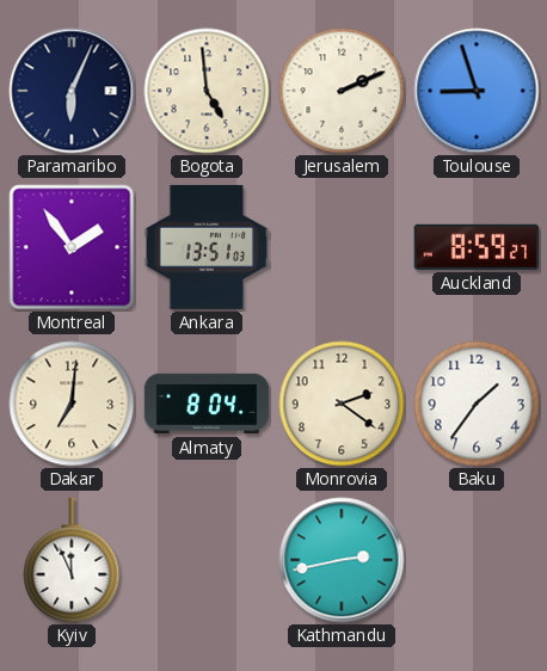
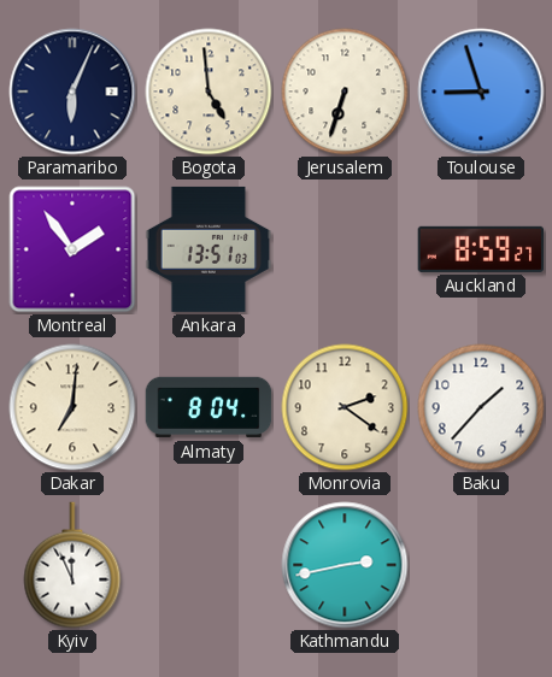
Jerusalem: 2:11 -> 6:33
Baku: 1:36 -> 1:37
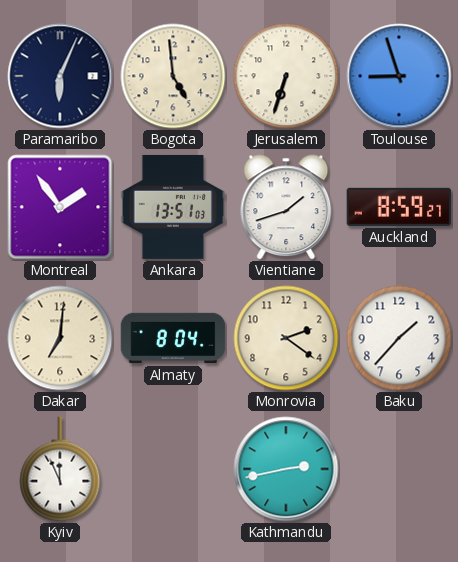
Vientiane: none -> 1:42
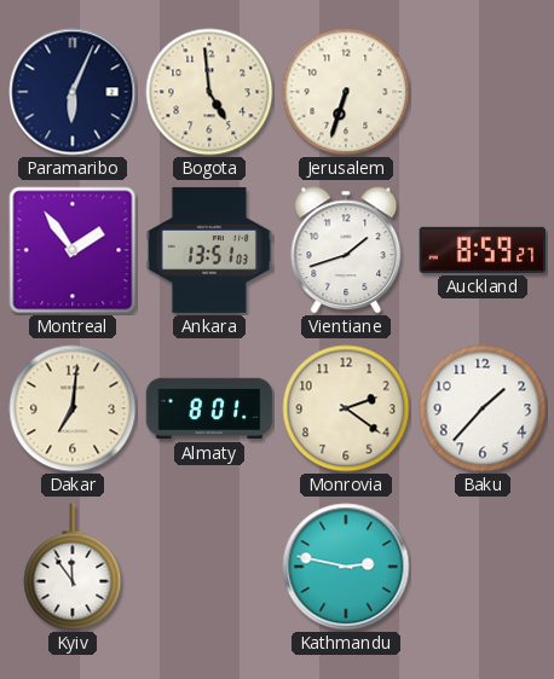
Toulouse: 8:57 -> none
Almaty: 8:04 -> 8:01
Kyiv: 11:56 -> 11:54
Kathmandu: 2:43 -> 2:47
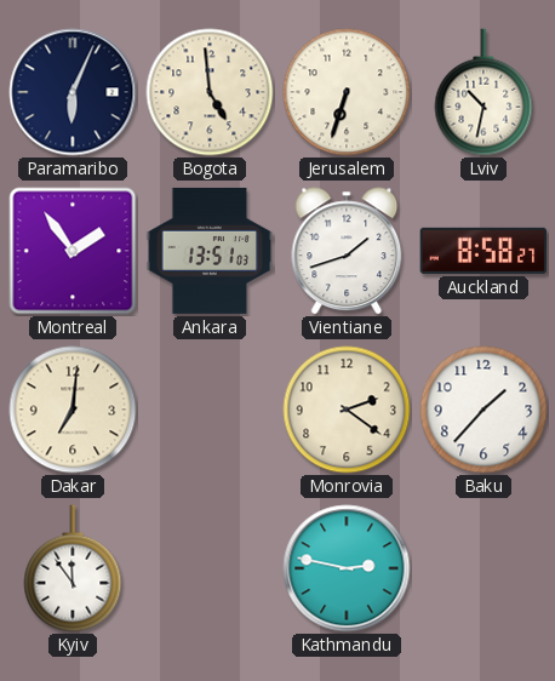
Lviv: none -> 10:32
Auckland: 8:59 -> 8:58
Almaty: 8:01 -> none
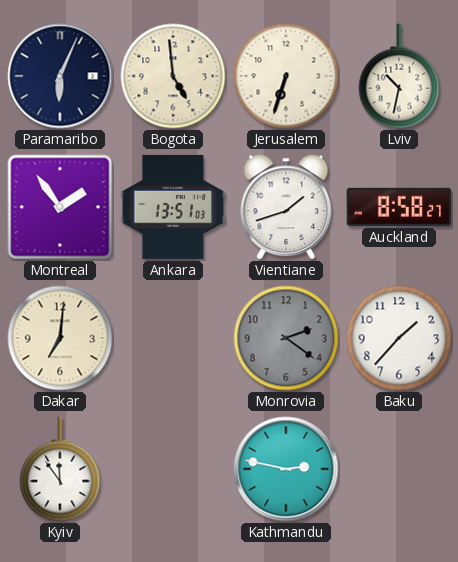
Monrovia dial: cream -> grey
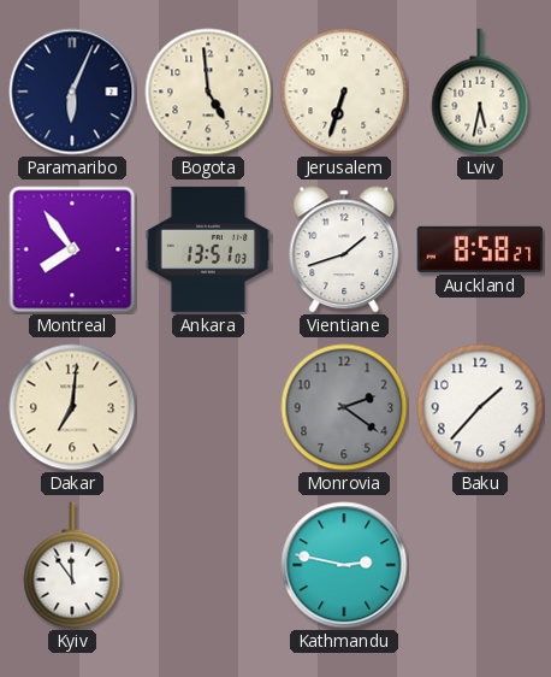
Lviv: 10:32 -> 5:32
Montreal: 1:54 -> 7:54
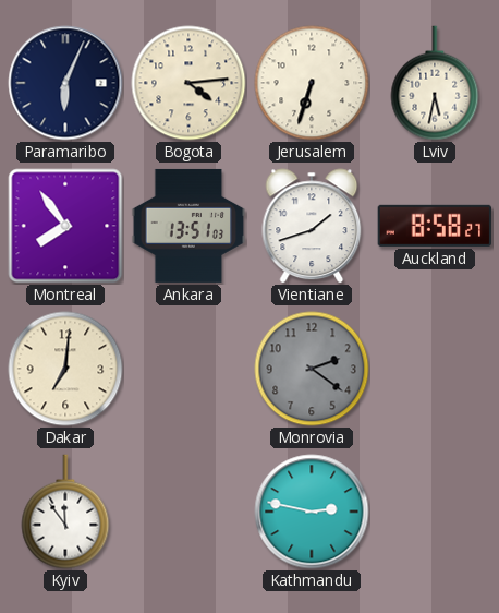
Bogota: 4:59 -> 4:14
Baku: 1:37 -> none
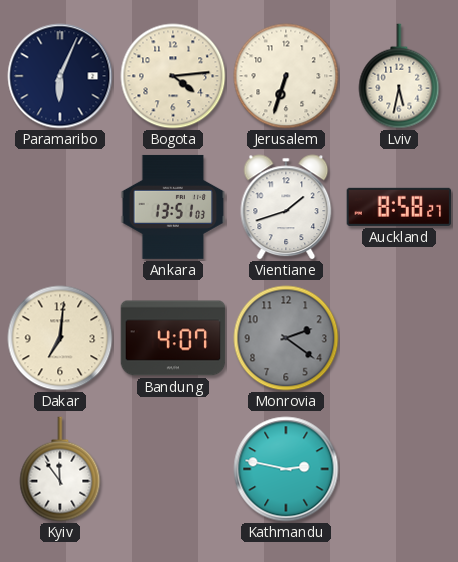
Montreal: 7:54 -> none
Bandung: none -> 4:07
